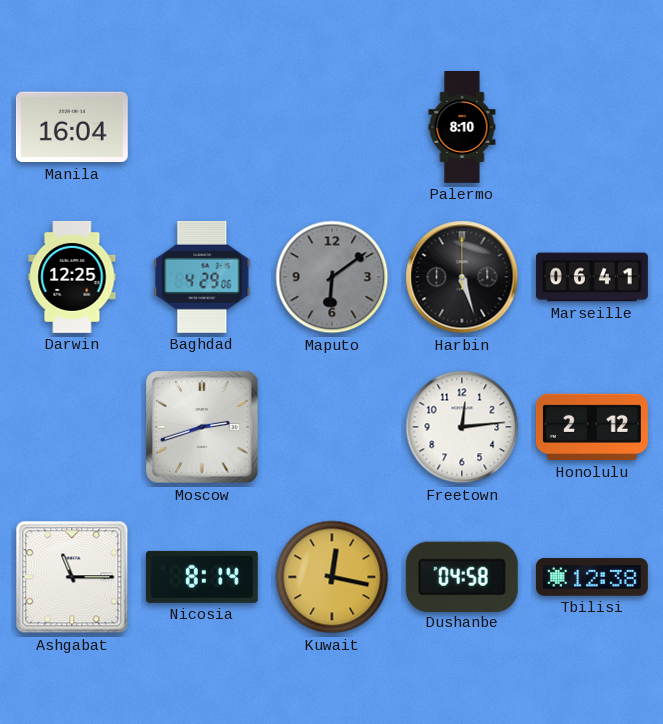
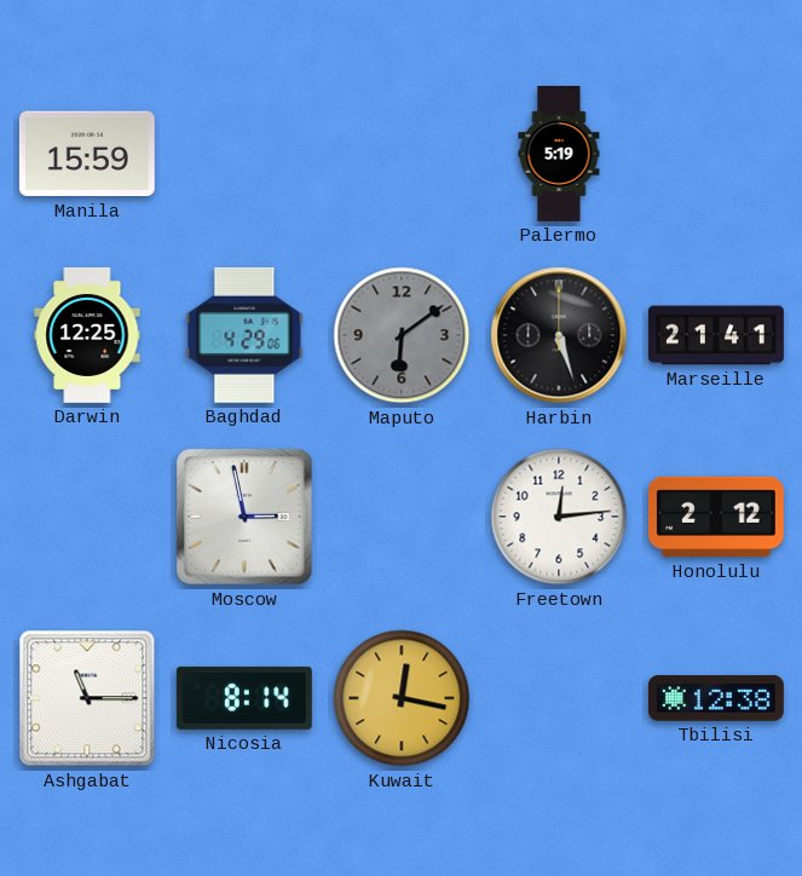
Manila: 16:04 -> 15:59
Palermo: 8:10 -> 5:19
Marseille: 06:41 -> 21:41
Moscow: 2:42 -> 2:58
Dushanbe: 04:58 -> none
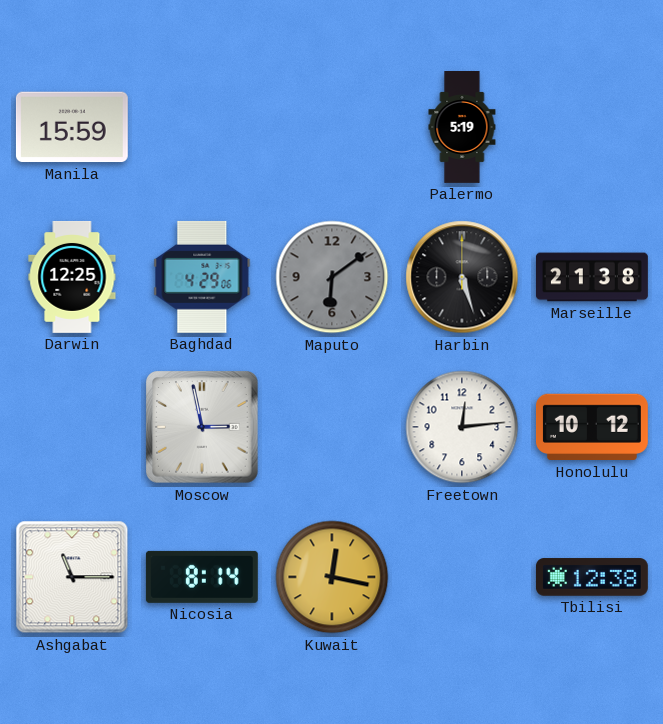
Marseille: 21:41 -> 21:38
Honolulu: 2:12 -> 10:12
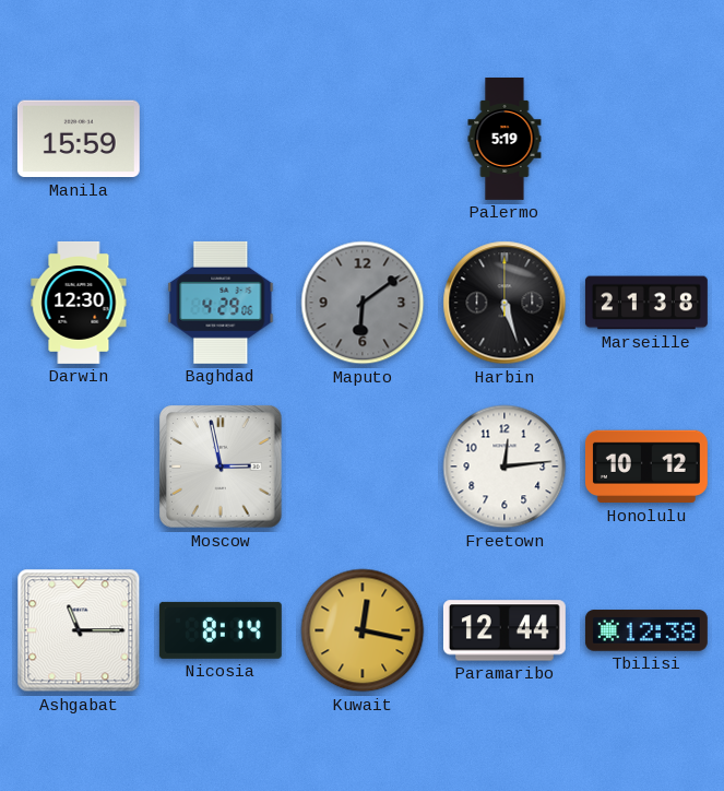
Darwin: 12:25 -> 12:30
Paramaribo: none -> 12:44
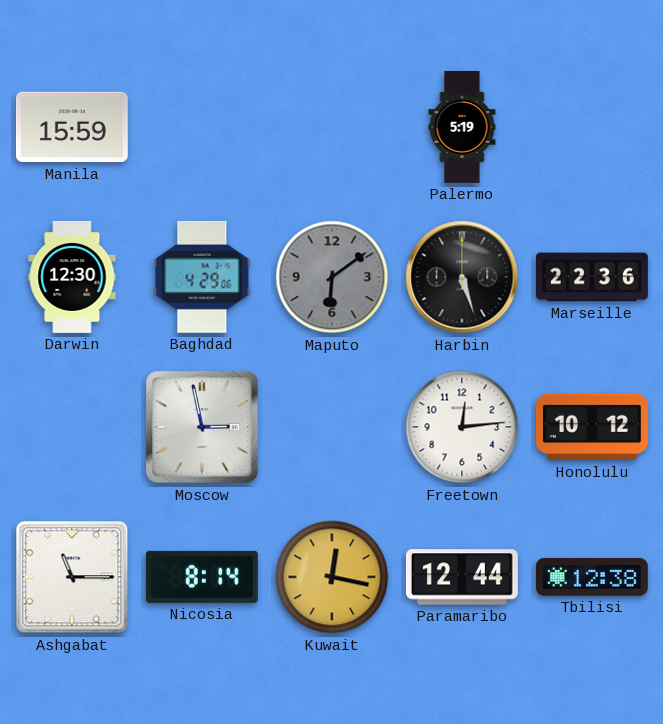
Marseille: 21:38 -> 22:36
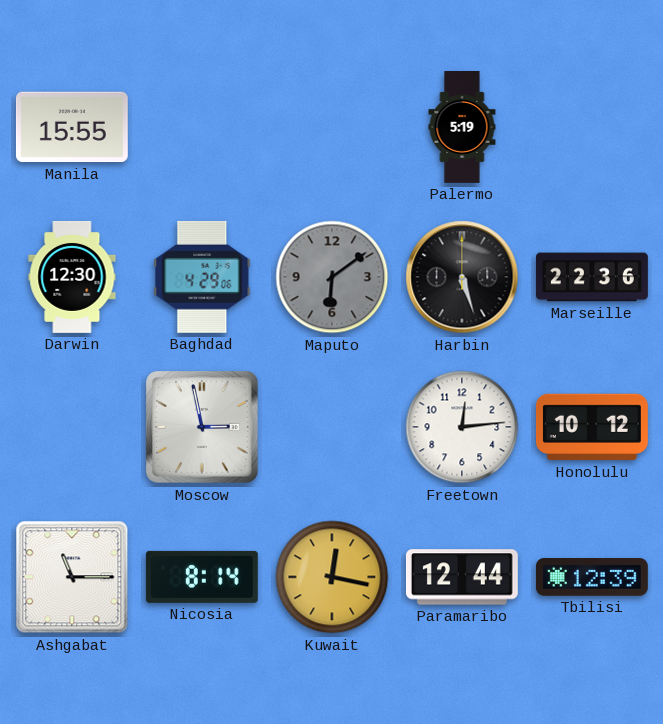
Manila: 15:59 -> 15:55
Tbilisi: 12:38 -> 12:39
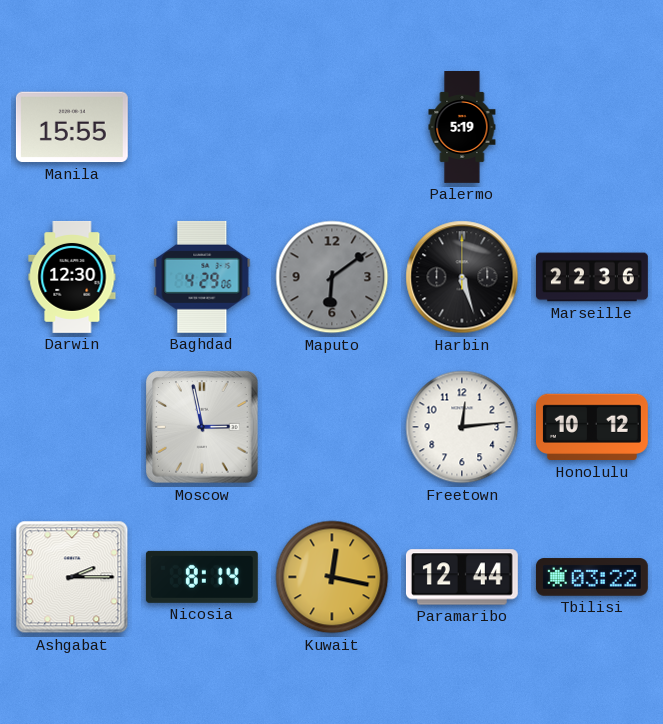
Ashgabat: 11:15 -> 2:15
Tbilisi: 12:39 -> 03:22
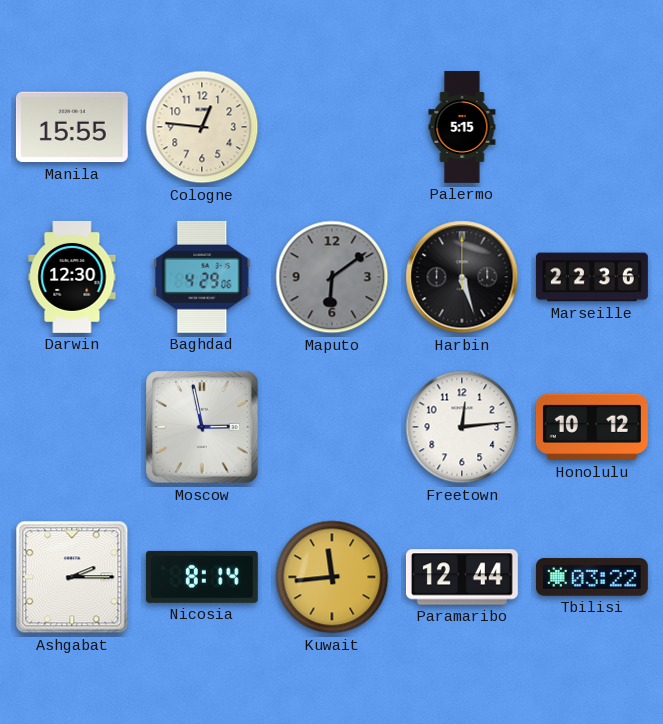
Cologne: none -> 12:46
Palermo: 5:19 -> 5:15
Kuwait: 12:17 -> 11:44
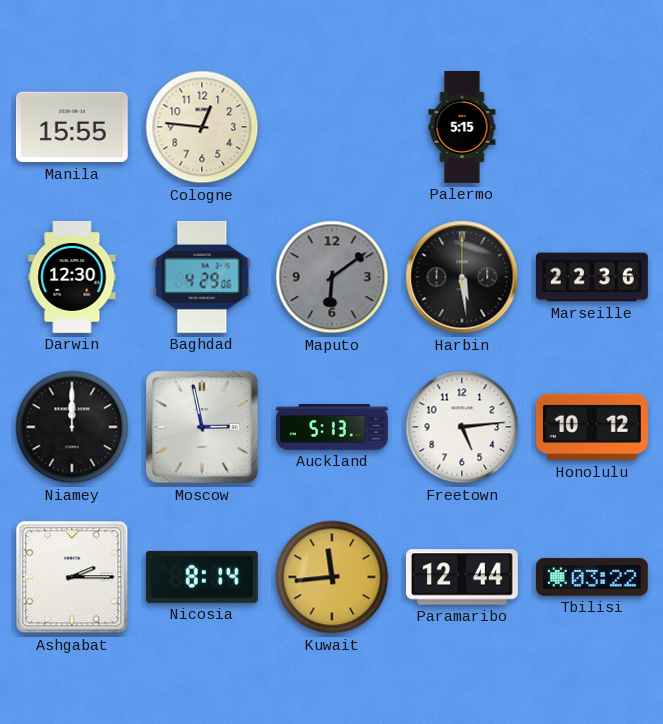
Harbin: 5:27 -> 5:29
Niamey: none -> 12:00
Auckland: none -> 5:13
Freetown: 12:14 -> 5:14
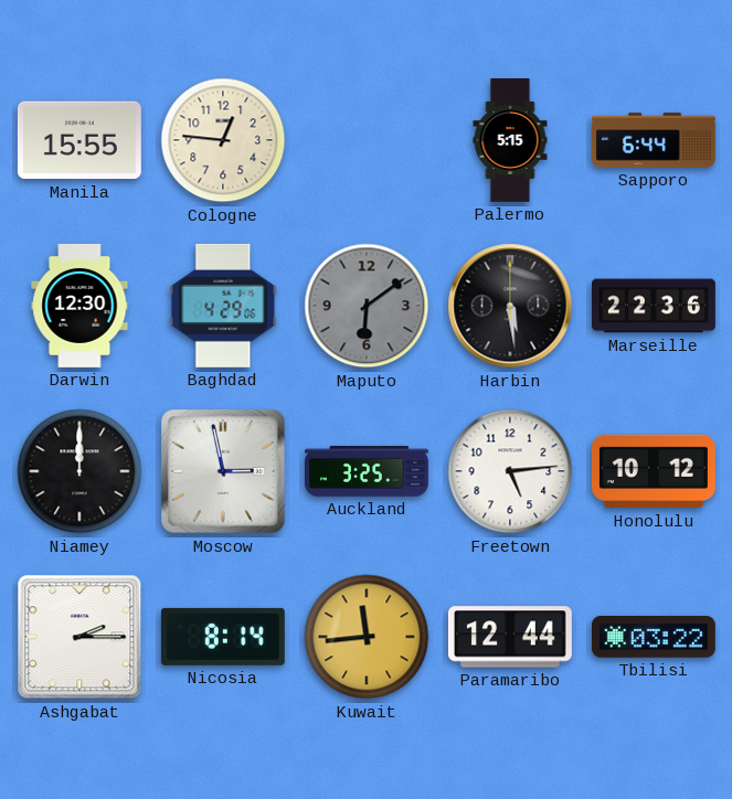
Sapporo: none -> 6:44
Auckland: 5:13 -> 3:25
